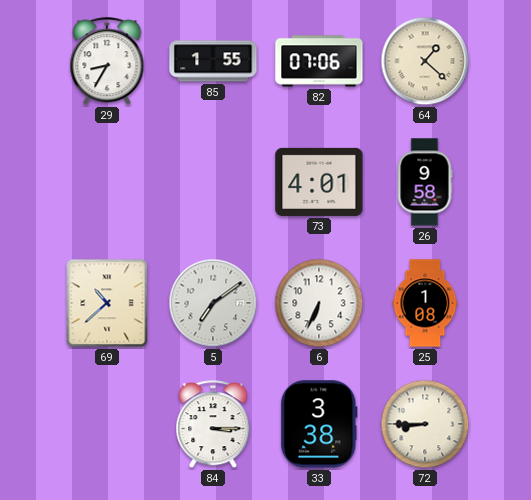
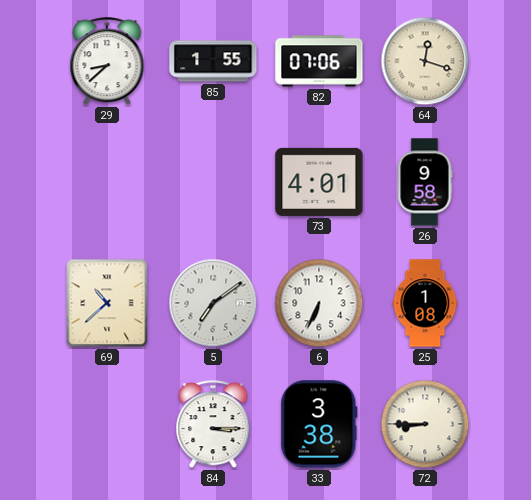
29: 8:35 -> 8:38
64: 1:22 -> 12:18
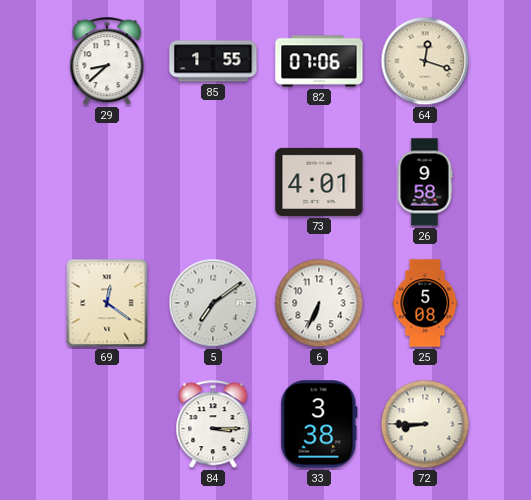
69: 10:38 -> 12:21
25: 1:08 -> 5:08
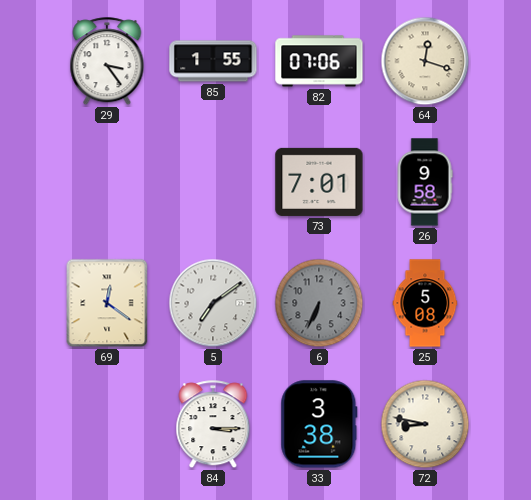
29: 8:38 -> 3:24
73: 4:01 -> 7:01
6 dial: white -> grey
72: 8:45 -> 8:47
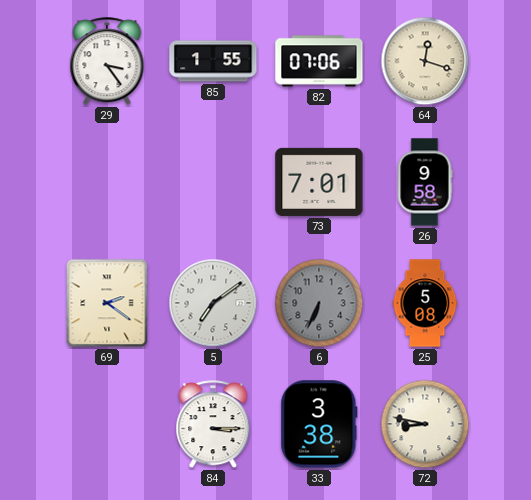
69: 12:21 -> 2:21
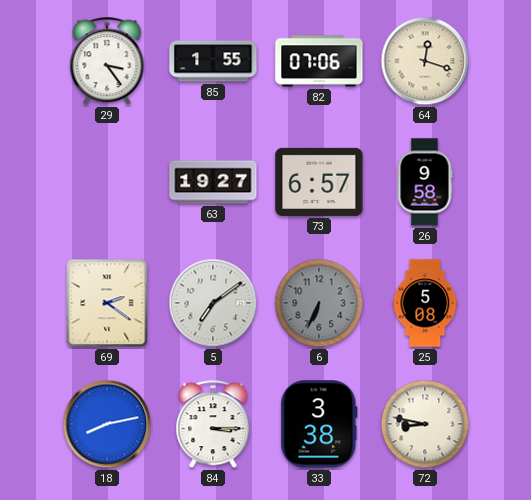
63: none -> 19:27
73: 7:01 -> 6:57
18: none -> 8:13
